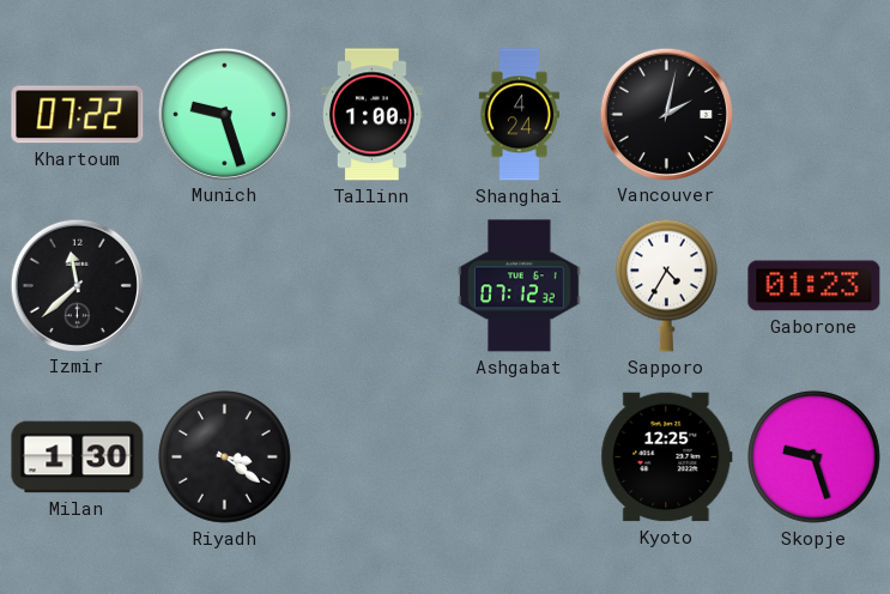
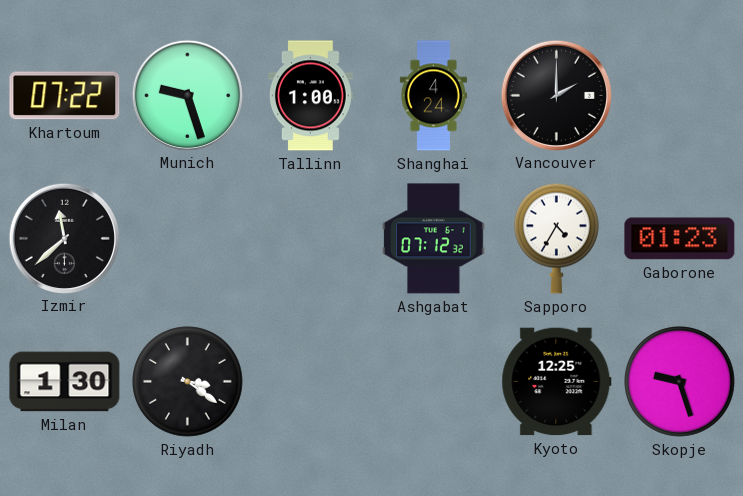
Vancouver: 2:02 -> 2:00
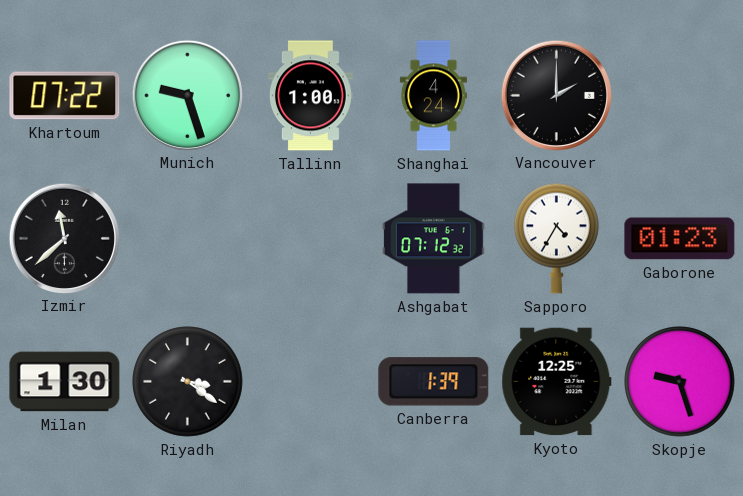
Canberra: none -> 1:39
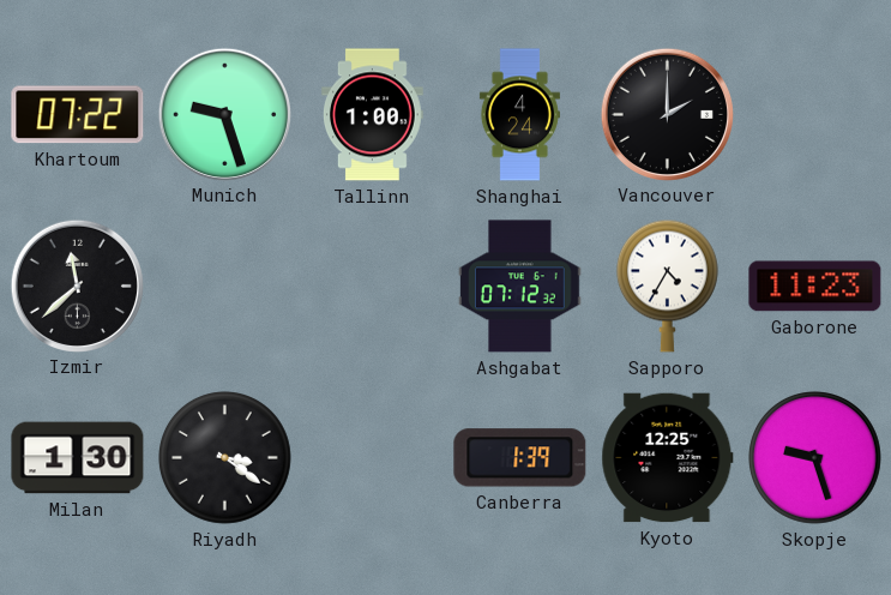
Gaborone: 01:23 -> 11:23
